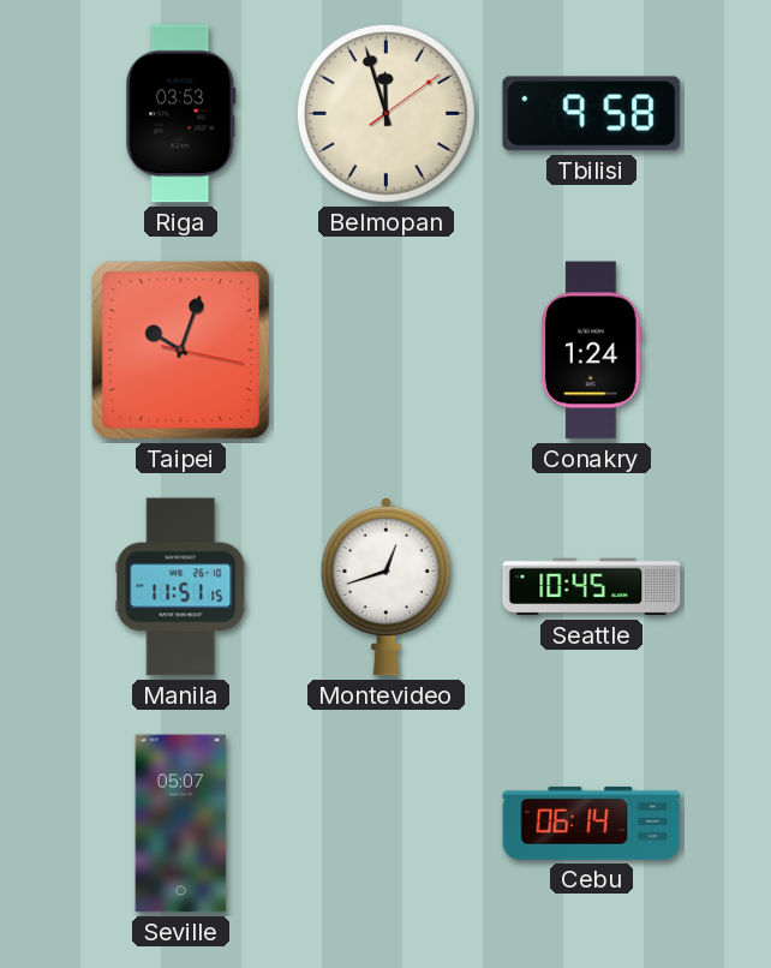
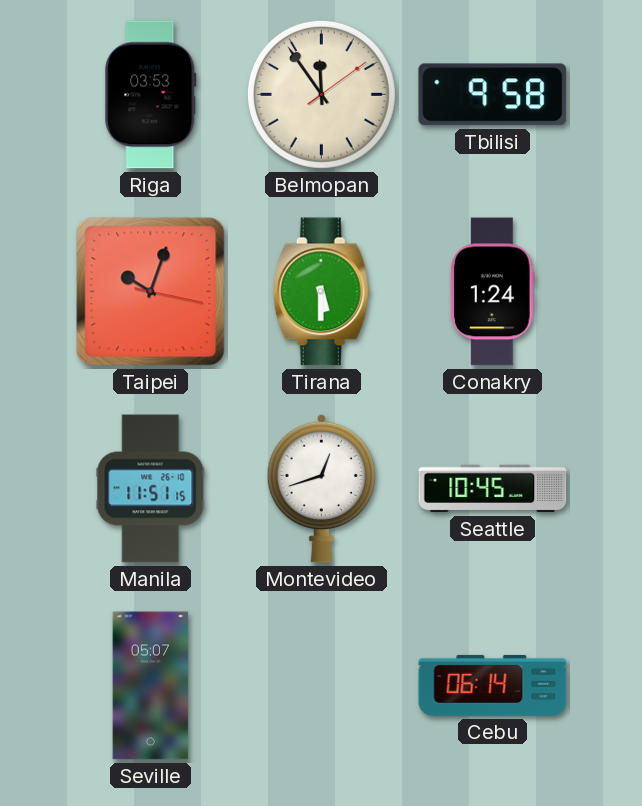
Belmopan: 11:57 -> 11:54
Tirana: none -> 5:30
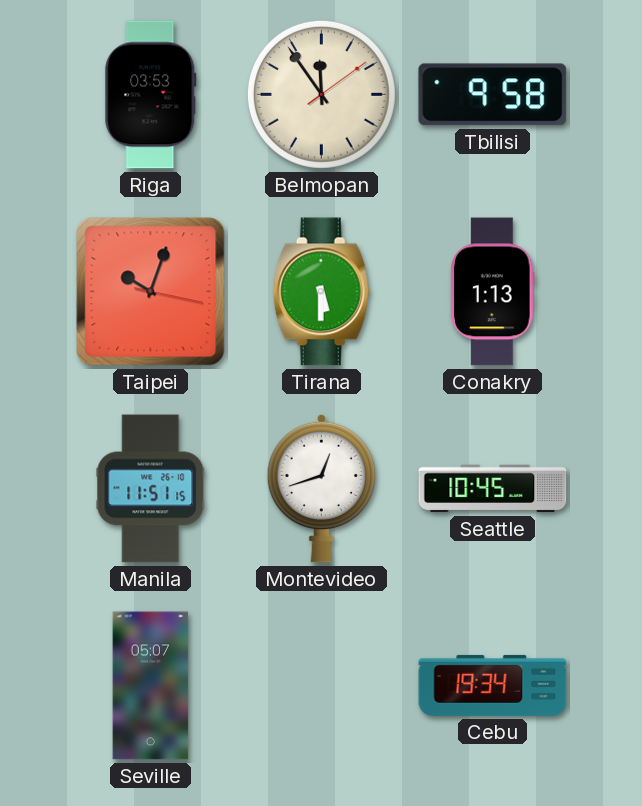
Conakry: 1:24 -> 1:13
Cebu: 06:14 -> 19:34
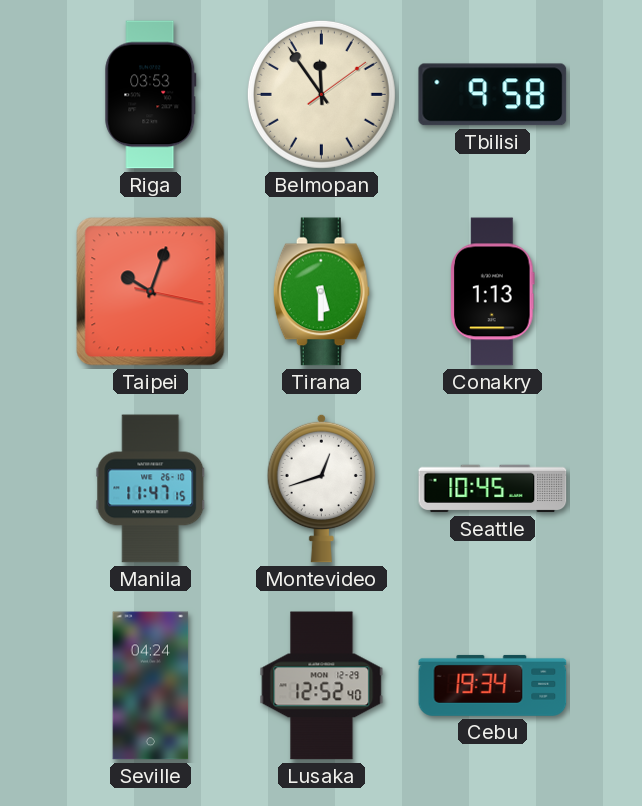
Manila: 11:51 -> 11:47
Seville: 05:07 -> 04:24
Lusaka: none -> 12:52
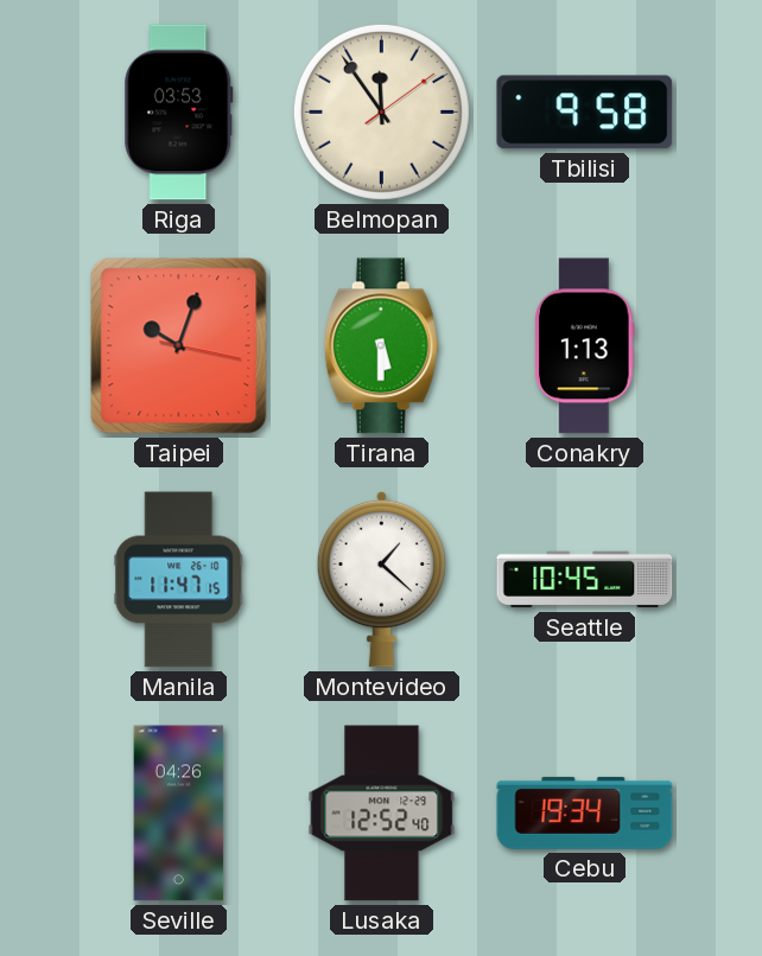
Montevideo: 12:42 -> 1:22
Seville: 04:24 -> 04:26
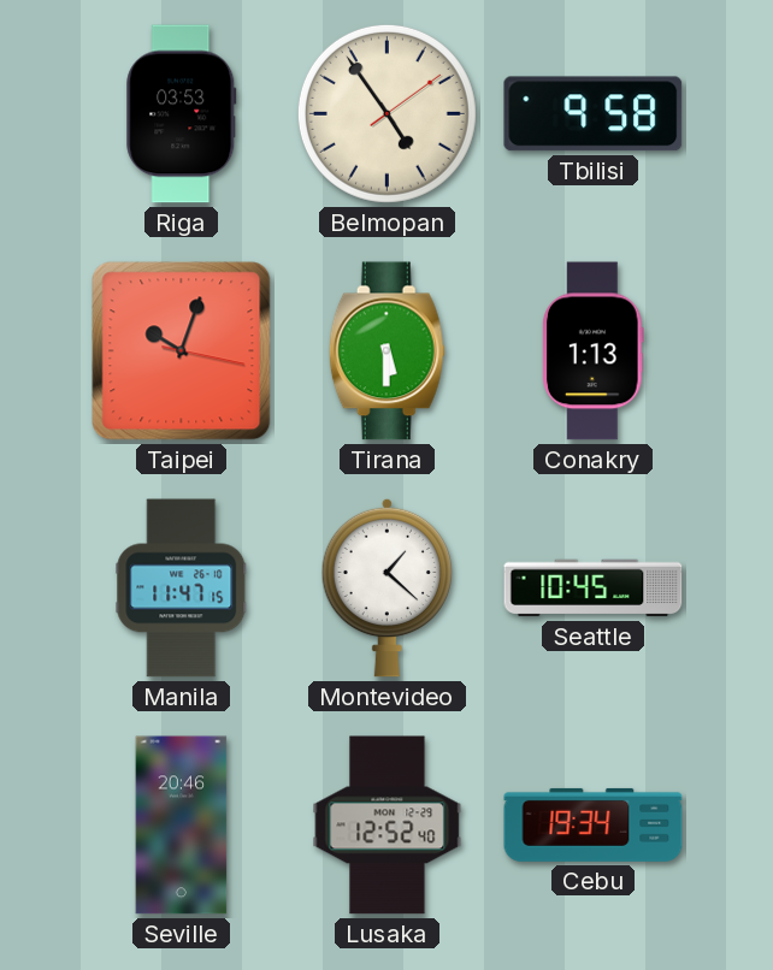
Belmopan: 11:54 -> 4:54
Seville: 04:26 -> 20:46
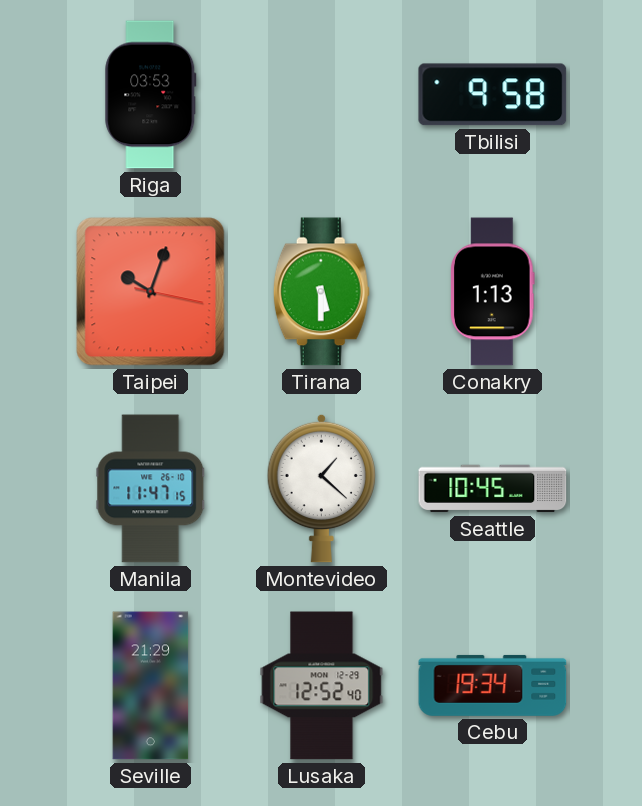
Belmopan: 4:54 -> none
Seville: 20:46 -> 21:29
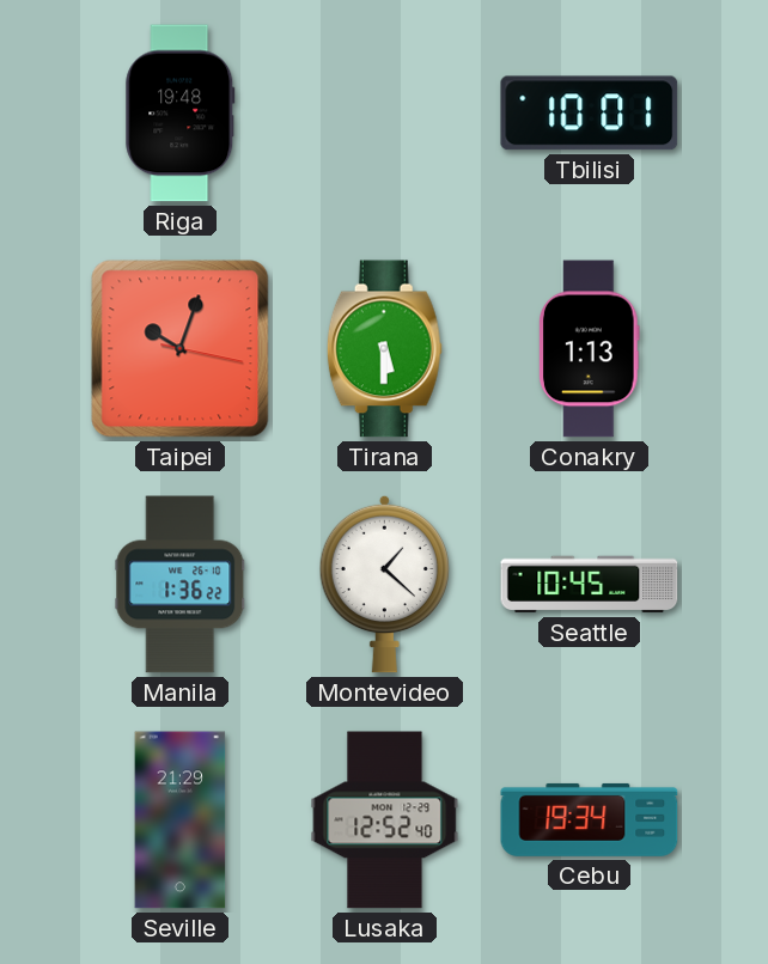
Riga: 03:53 -> 19:48
Tbilisi: 9:58 -> 10:01
Manila: 11:47 -> 1:36
